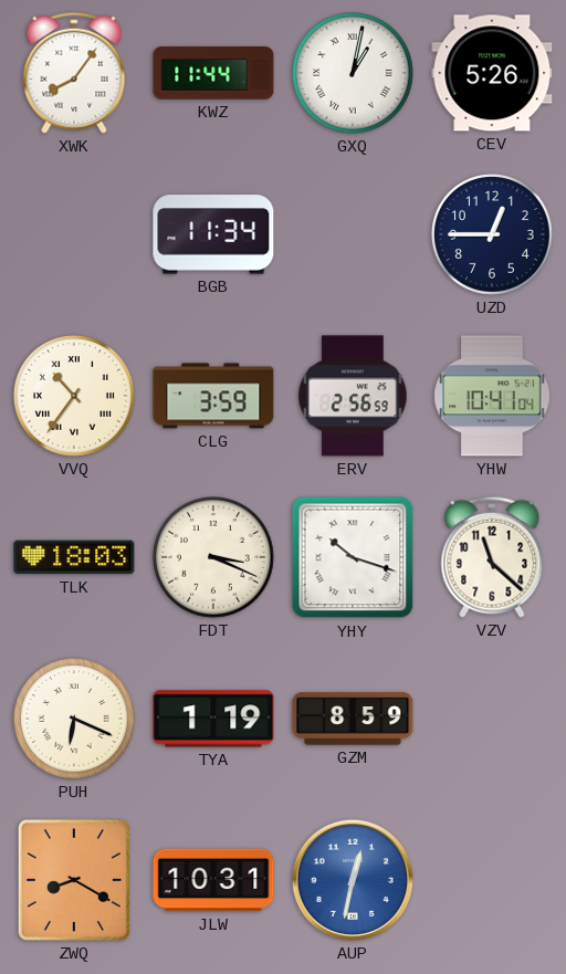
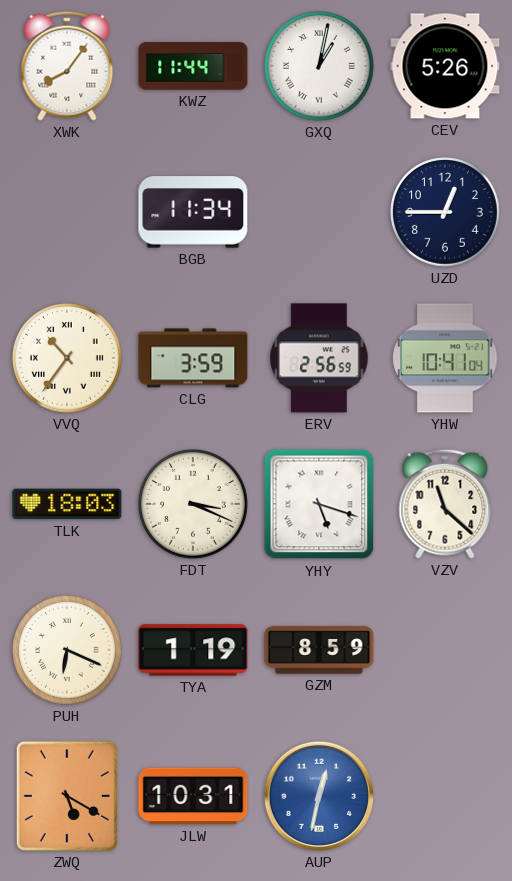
YHY: 10:18 -> 5:18
ZWQ: 8:20 -> 5:20
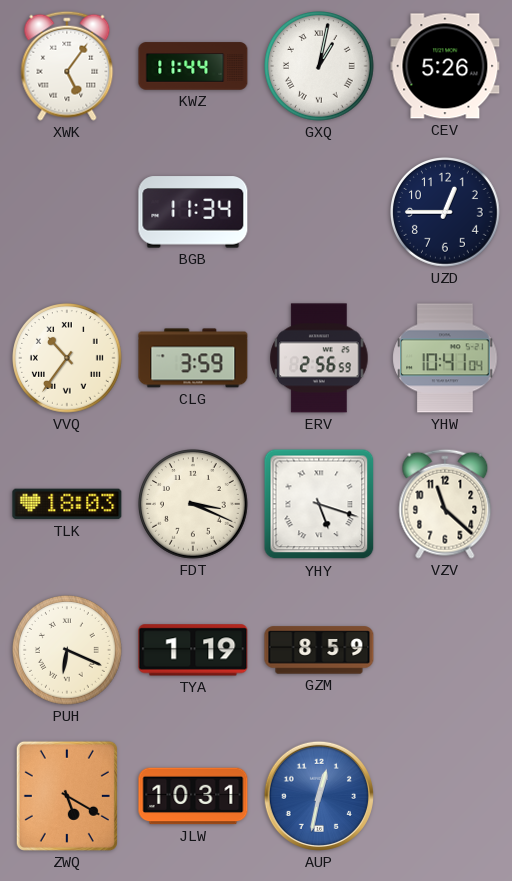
XWK: 8:06 -> 5:06
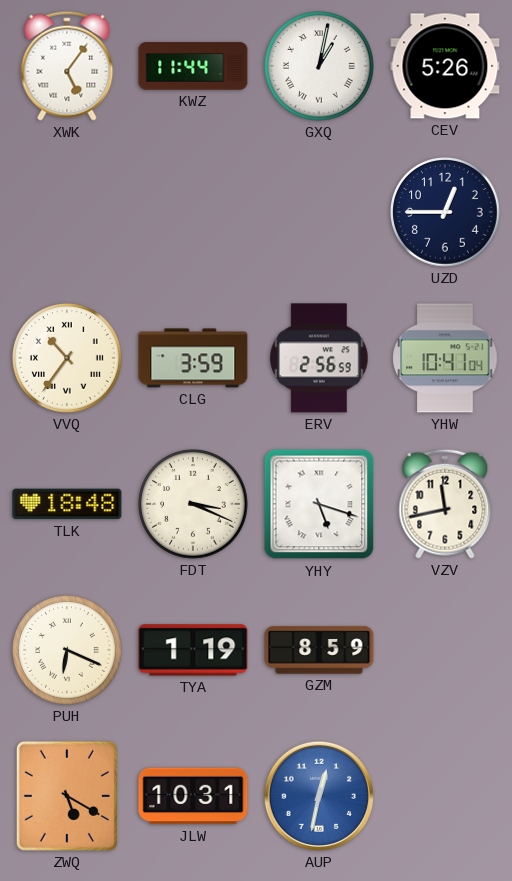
BGB: 11:34 -> none
TLK: 18:03 -> 18:48
VZV: 11:22 -> 11:43
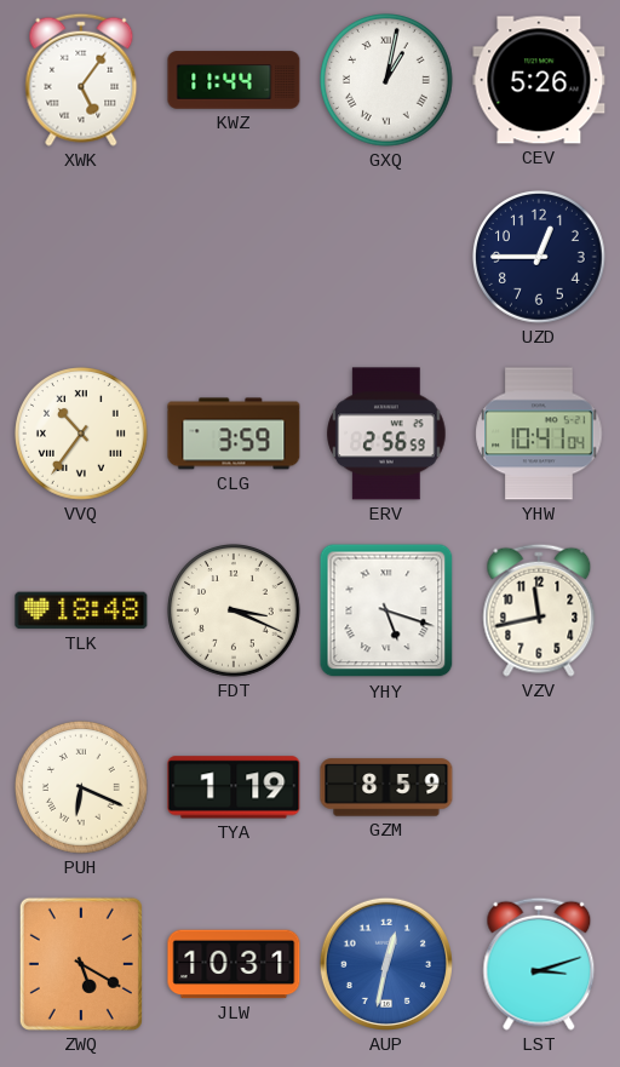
LST: none -> 3:12
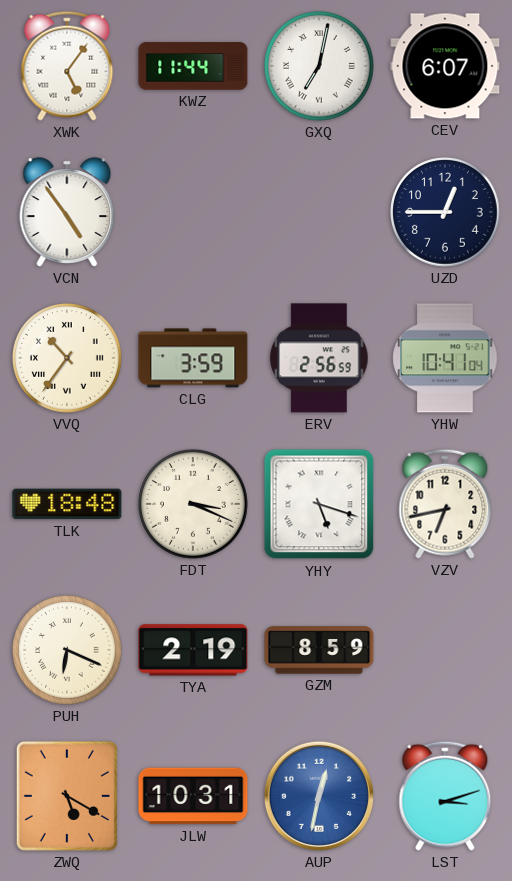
GXQ: 1:02 -> 7:02
CEV: 5:26 -> 6:07
VCN: none -> 4:54
VZV: 11:43 -> 6:43
TYA: 1:19 -> 2:19
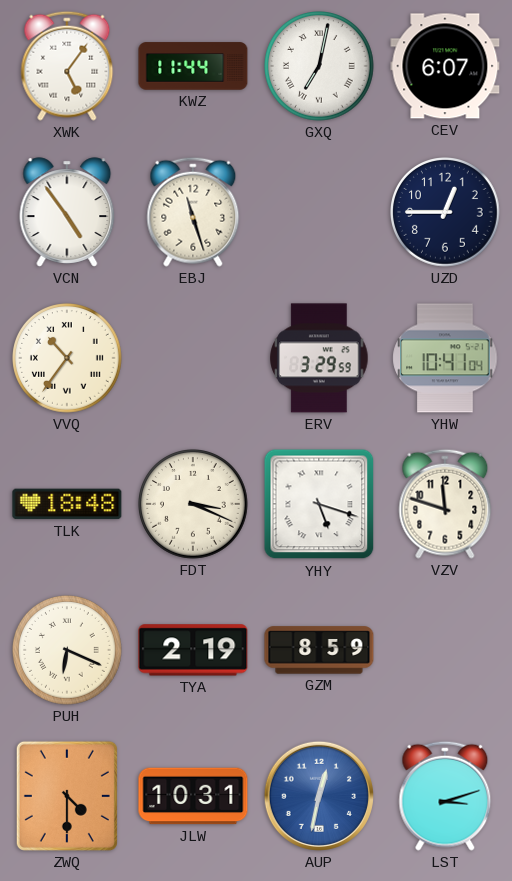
EBJ: none -> 11:27
CLG: 3:59 -> none
ERV: 2:56 -> 3:29
VZV: 6:43 -> 11:48
ZWQ: 5:20 -> 4:30
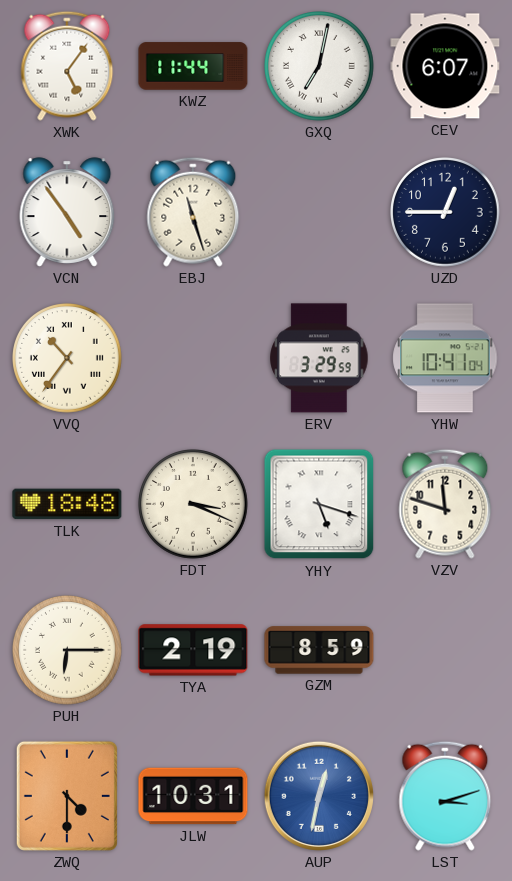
PUH: 6:19 -> 6:15
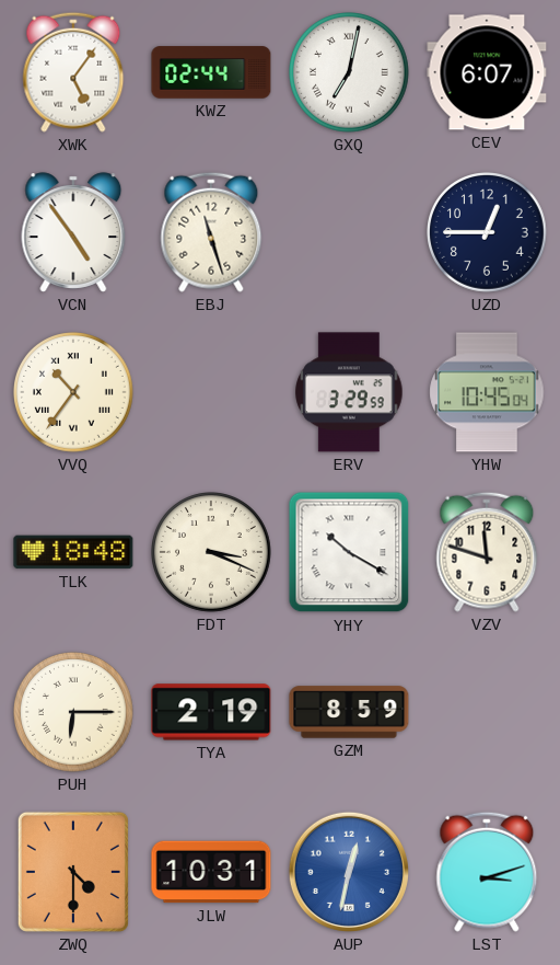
KWZ: 11:44 -> 02:44
YHW: 10:41 -> 10:45
YHY: 5:18 -> 10:20
